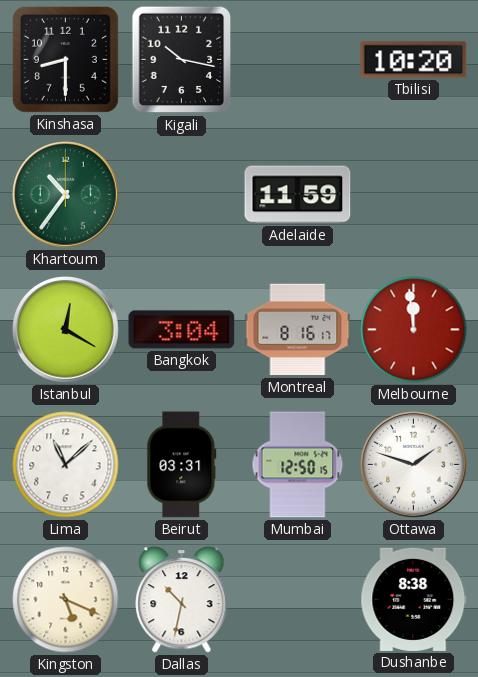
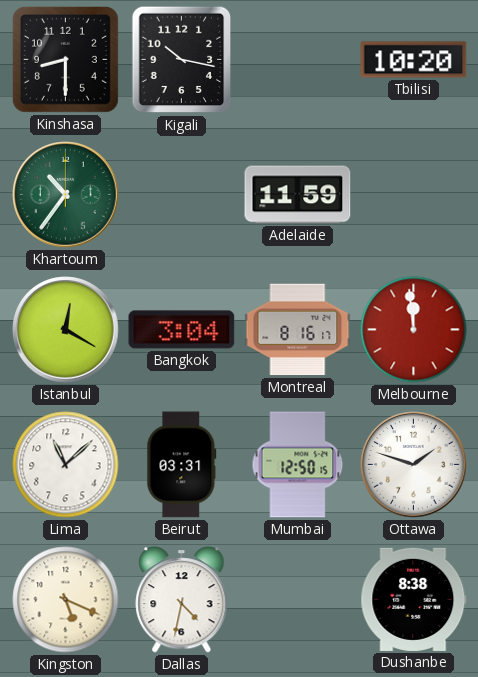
Dallas: 10:32 -> 4:32
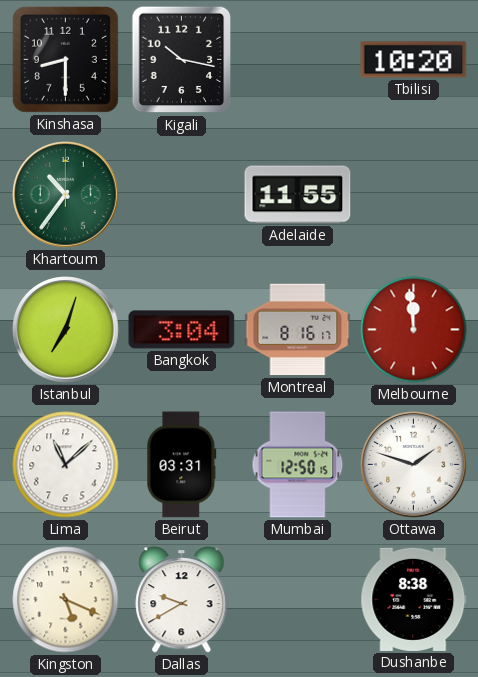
Adelaide: 11:59 -> 11:55
Istanbul: 12:20 -> 7:03
Dallas: 4:32 -> 9:40
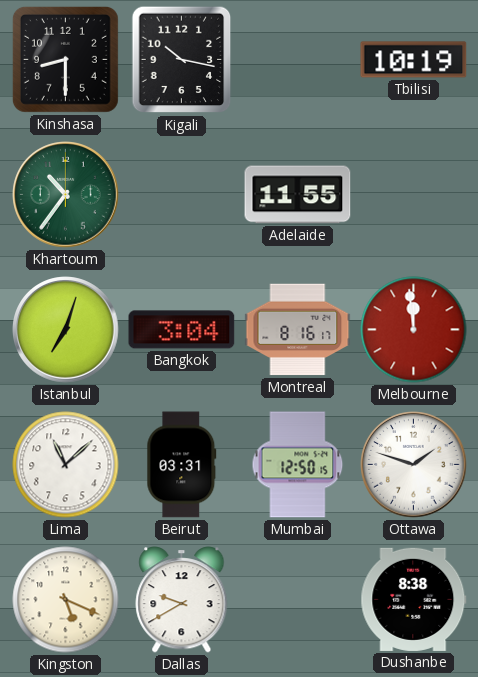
Tbilisi: 10:20 -> 10:19
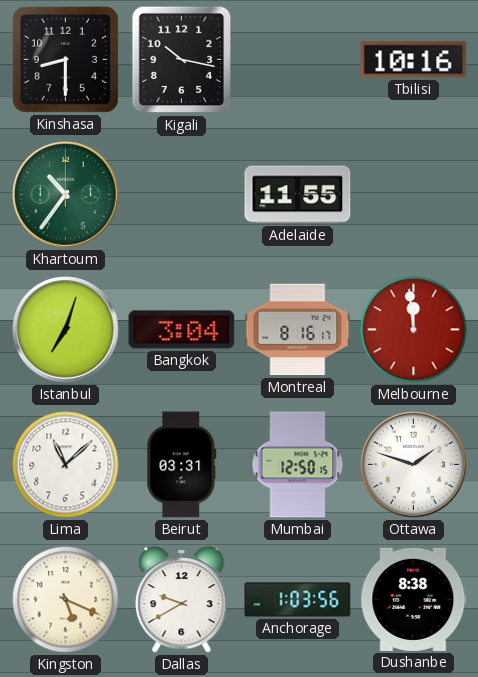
Tbilisi: 10:19 -> 10:16
Anchorage: none -> 1:03
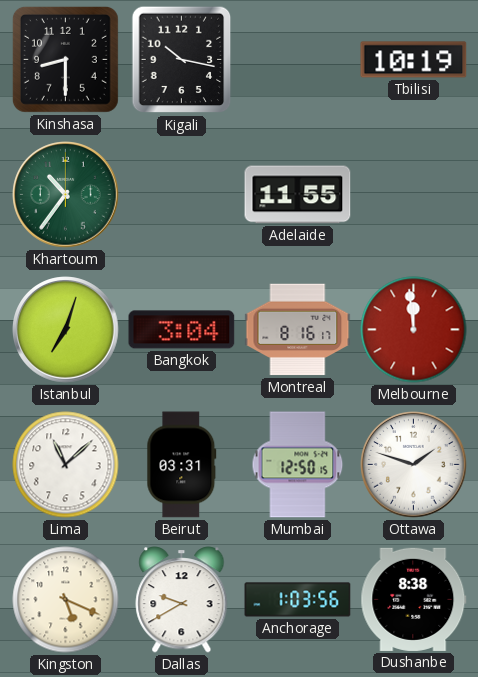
Tbilisi: 10:16 -> 10:19
